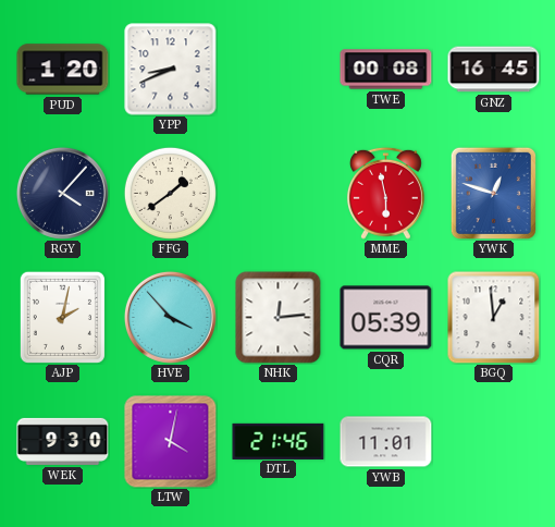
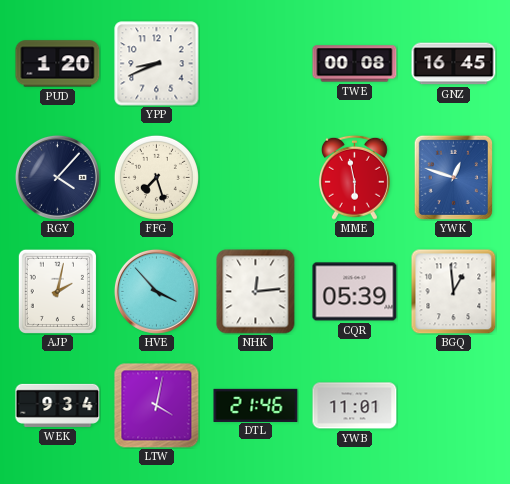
FFG: 1:39 -> 7:27
WEK: 9:30 -> 9:34
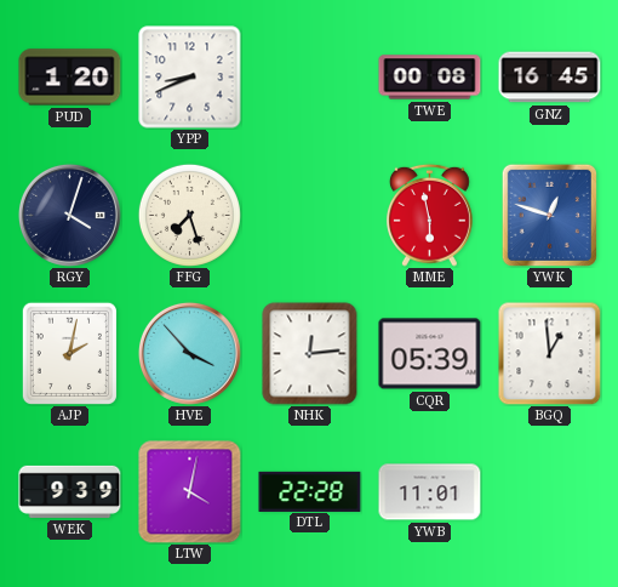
RGY: 4:07 -> 4:03
WEK: 9:34 -> 9:39
DTL: 21:46 -> 22:28
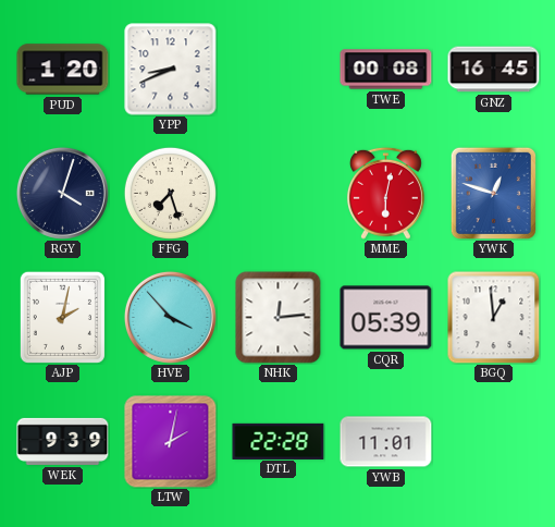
MME: 5:58 -> 6:02
LTW: 4:02 -> 2:02
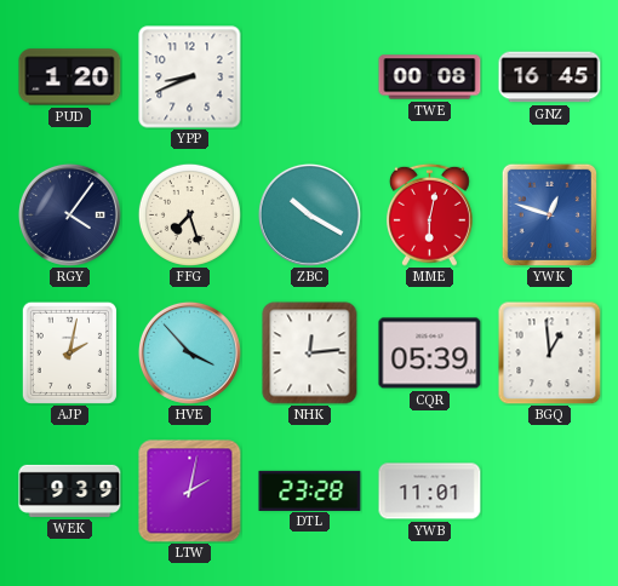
RGY: 4:03 -> 4:06
ZBC: none -> 10:20
DTL: 22:28 -> 23:28
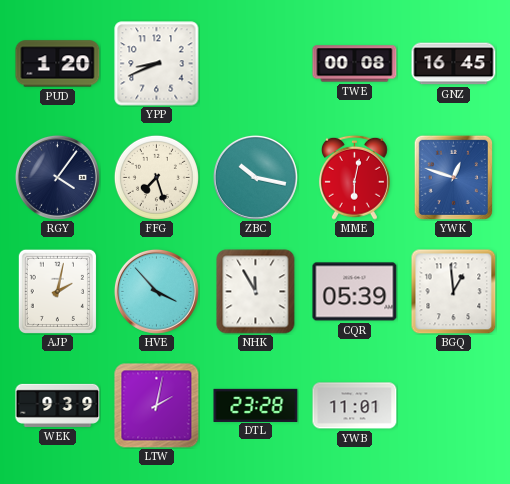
ZBC: 10:20 -> 10:17
NHK: 12:14 -> 11:55
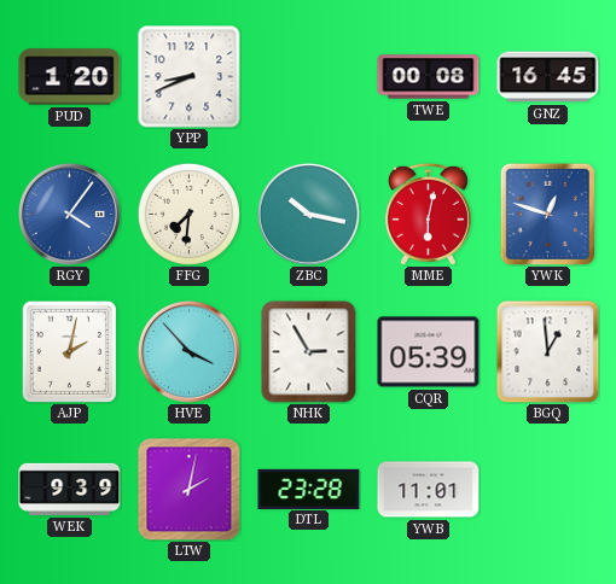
RGY dial: navy -> blue
FFG: 7:27 -> 7:31
NHK: 11:55 -> 2:55
